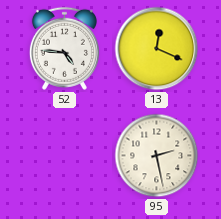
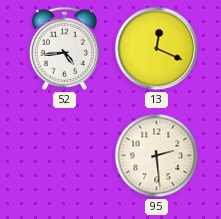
52: 4:46 -> 4:44
95: 2:28 -> 2:29
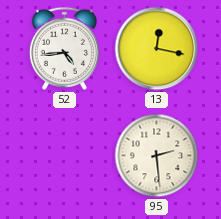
13: 12:19 -> 12:17
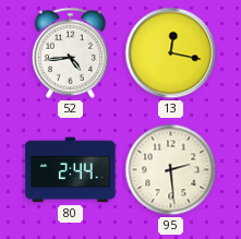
80: none -> 2:44
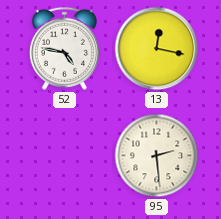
52: 4:44 -> 4:47
80: 2:44 -> none
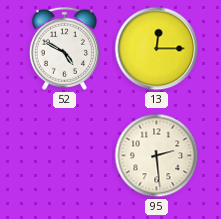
52: 4:47 -> 4:50
13: 12:17 -> 12:15
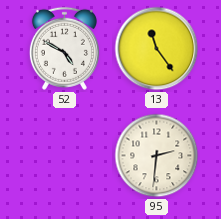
13: 12:15 -> 11:24
95: 2:29 -> 2:31
